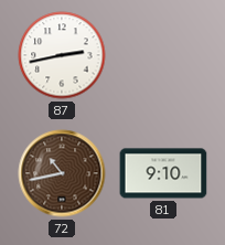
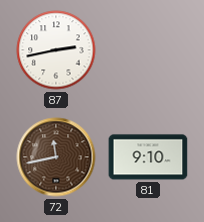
72: 10:43 -> 11:43
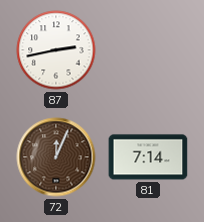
72: 11:43 -> 12:04
81: 9:10 -> 7:14
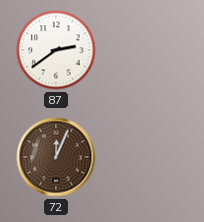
87: 2:43 -> 2:39
81: 7:14 -> none
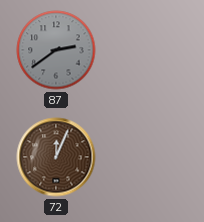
87 dial: white -> grey
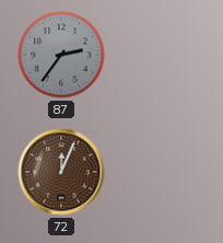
87: 2:39 -> 2:36
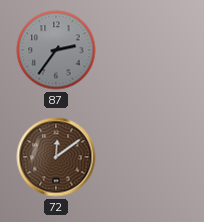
72: 12:04 -> 12:09
